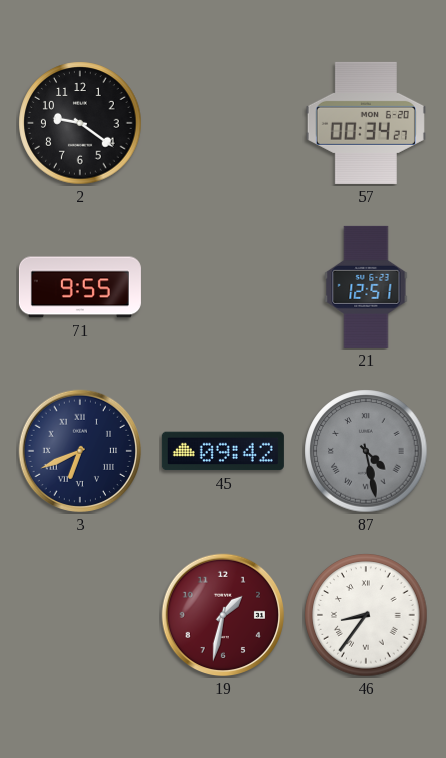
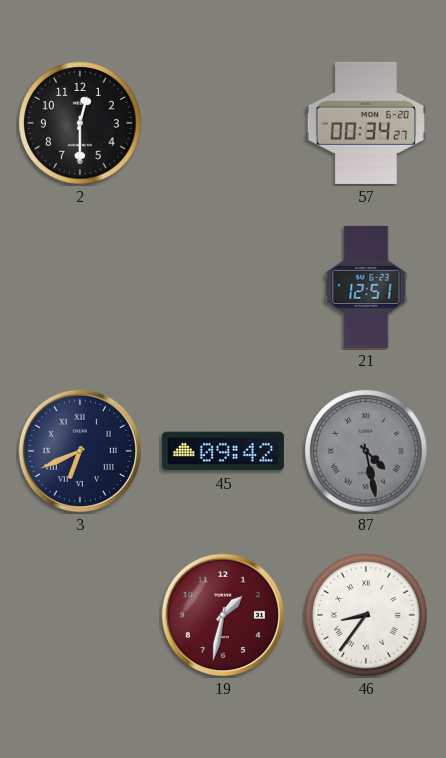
2: 9:21 -> 12:30
71: 9:55 -> none
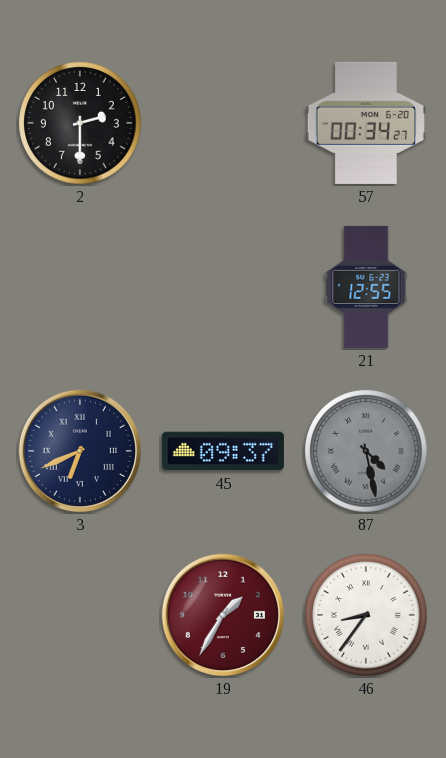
2: 12:30 -> 2:30
21: 12:51 -> 12:55
45: 09:42 -> 09:37
19: 1:32 -> 1:35
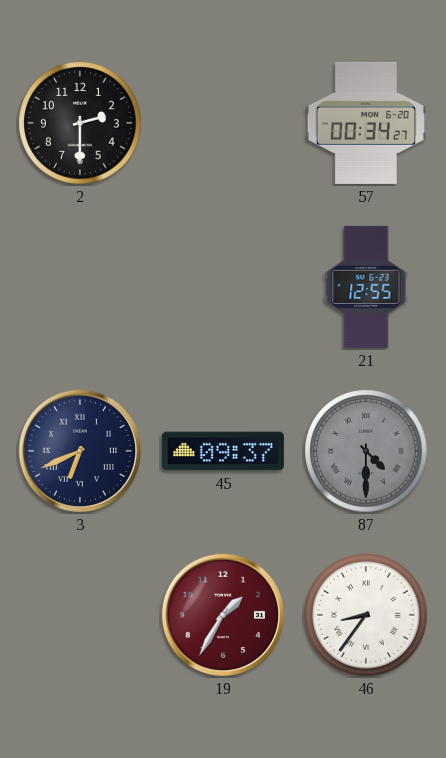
87: 4:28 -> 4:30
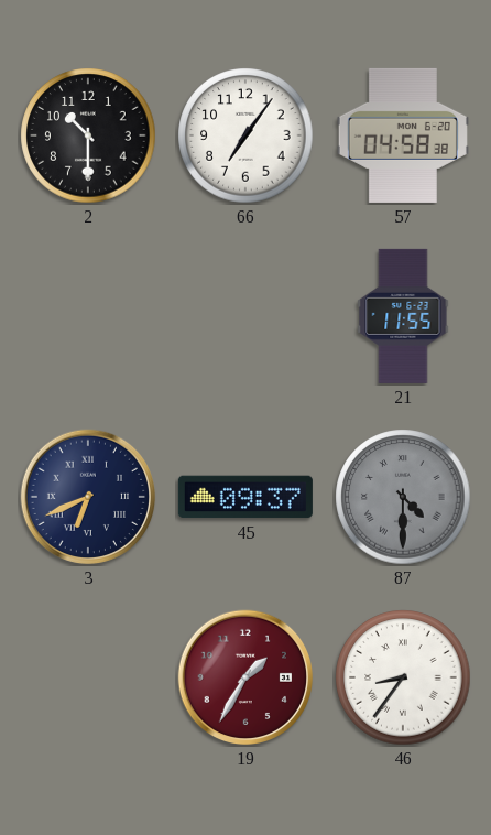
2: 2:30 -> 10:30
66: none -> 7:06
57: 00:34 -> 04:58
21: 12:55 -> 11:55
